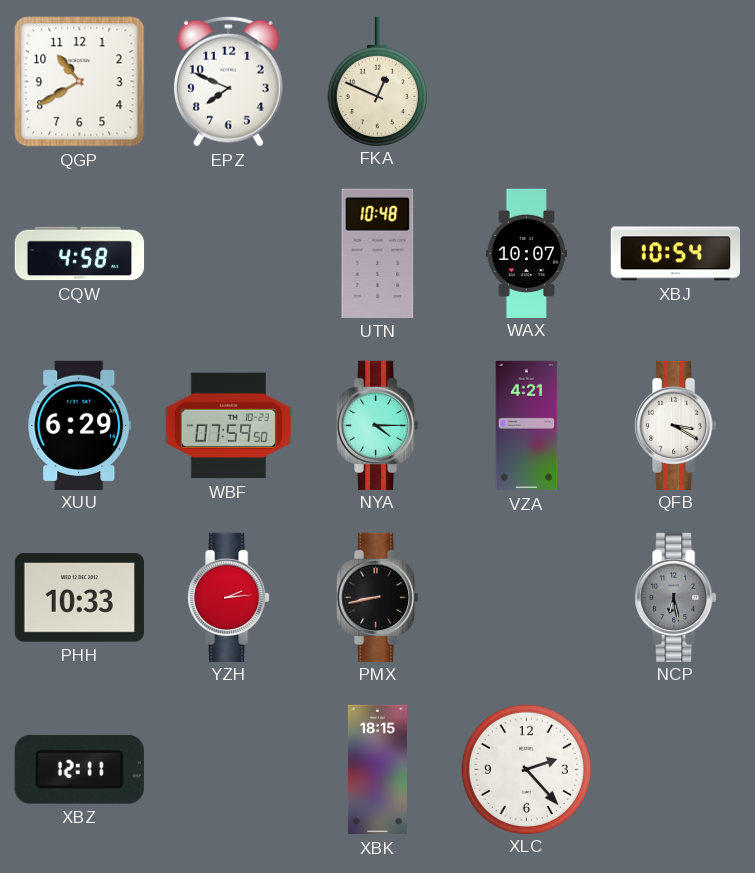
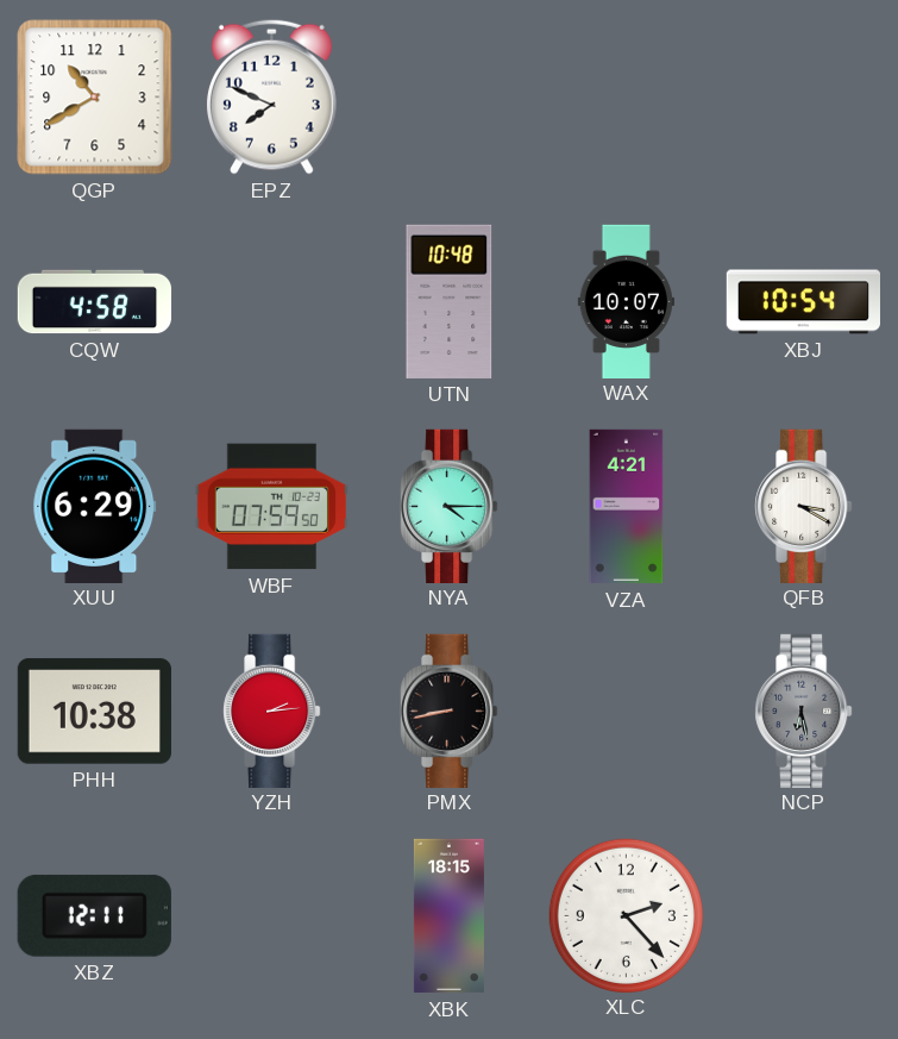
FKA: 12:49 -> none
PHH: 10:33 -> 10:38
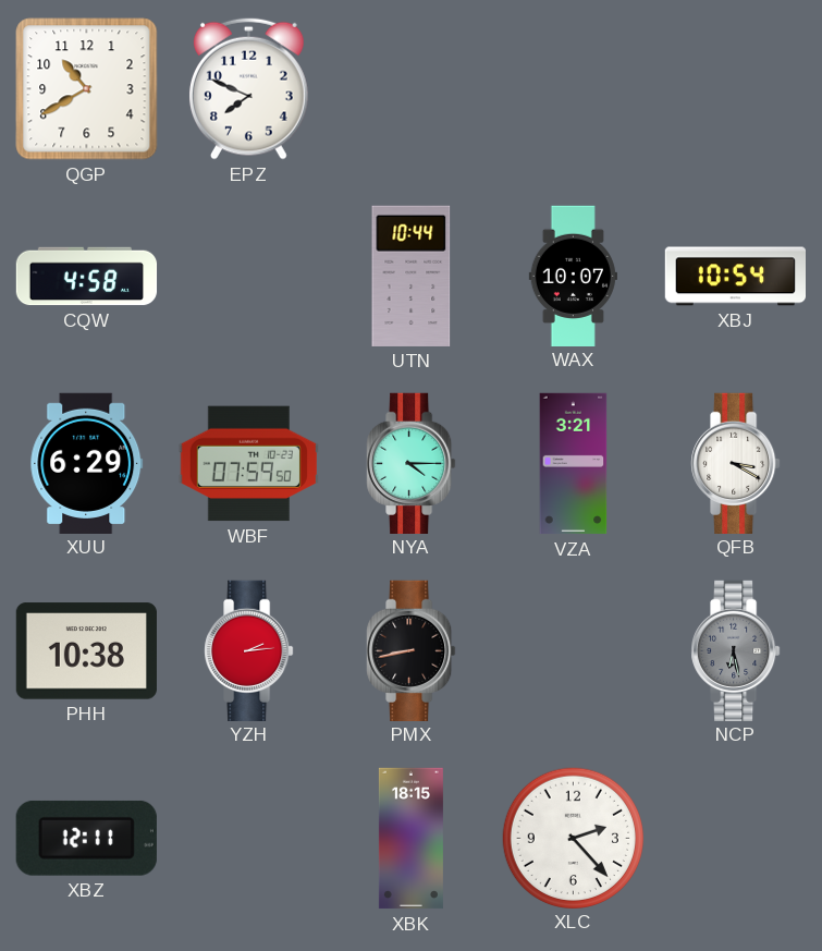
UTN: 10:48 -> 10:44
VZA: 4:21 -> 3:21
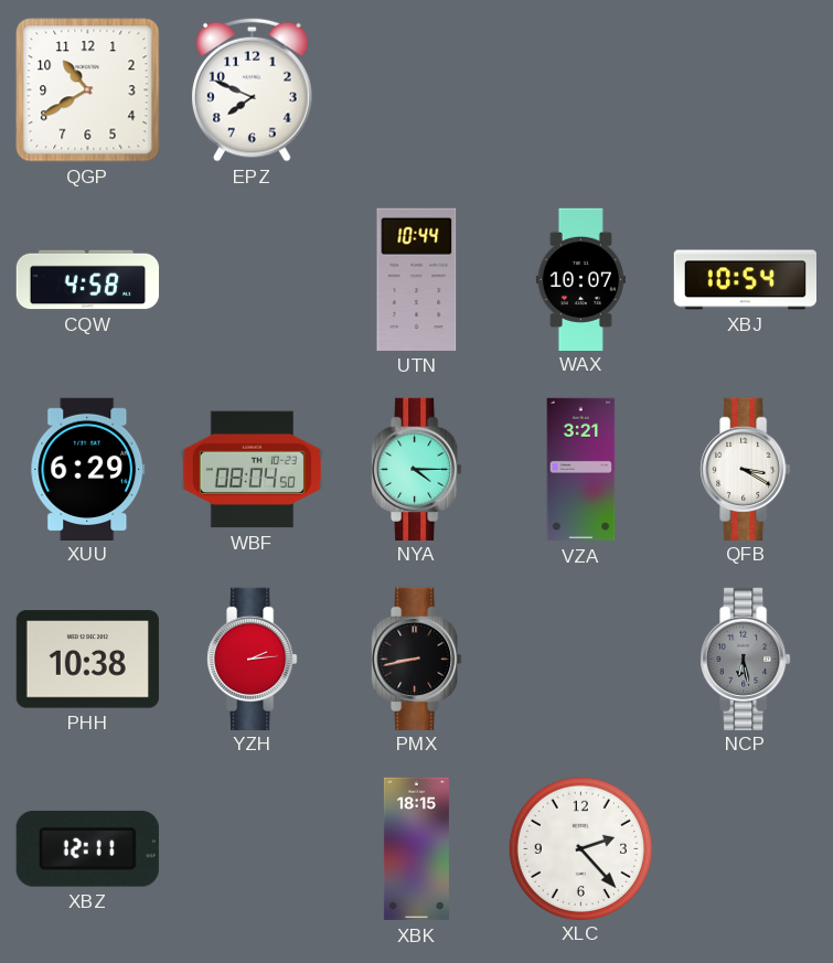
WBF: 07:59 -> 08:04
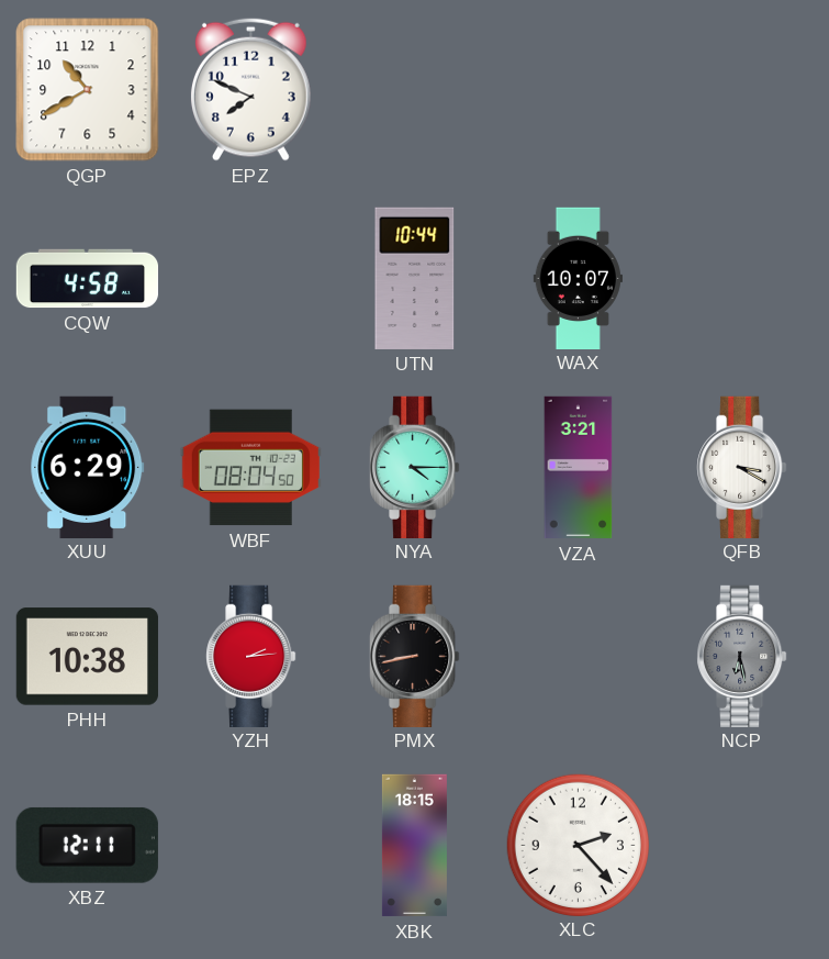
XBJ: 10:54 -> none
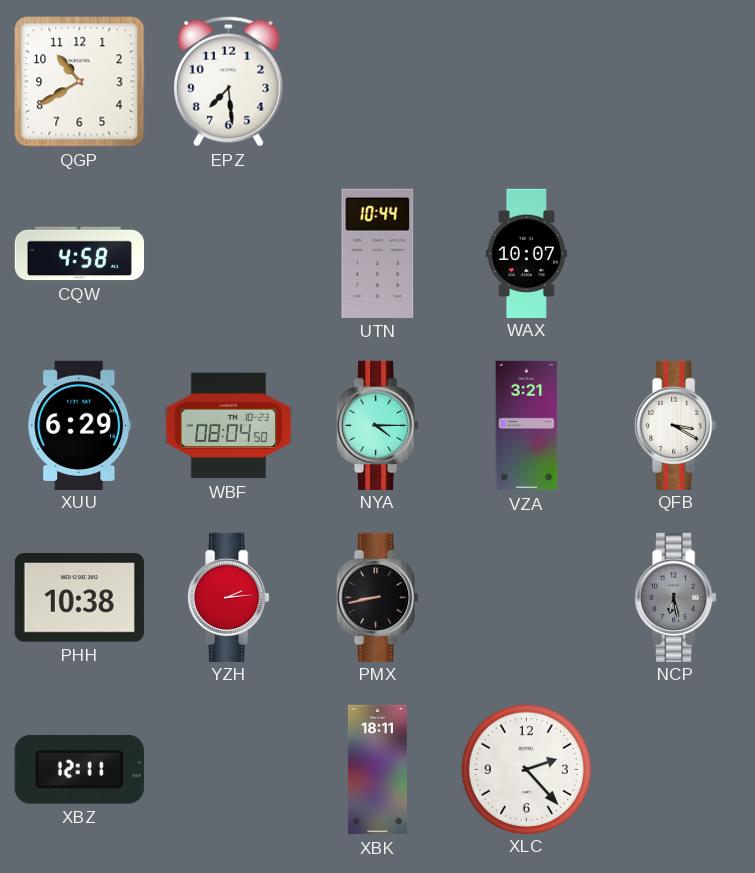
EPZ: 7:49 -> 7:29
XBK: 18:15 -> 18:11
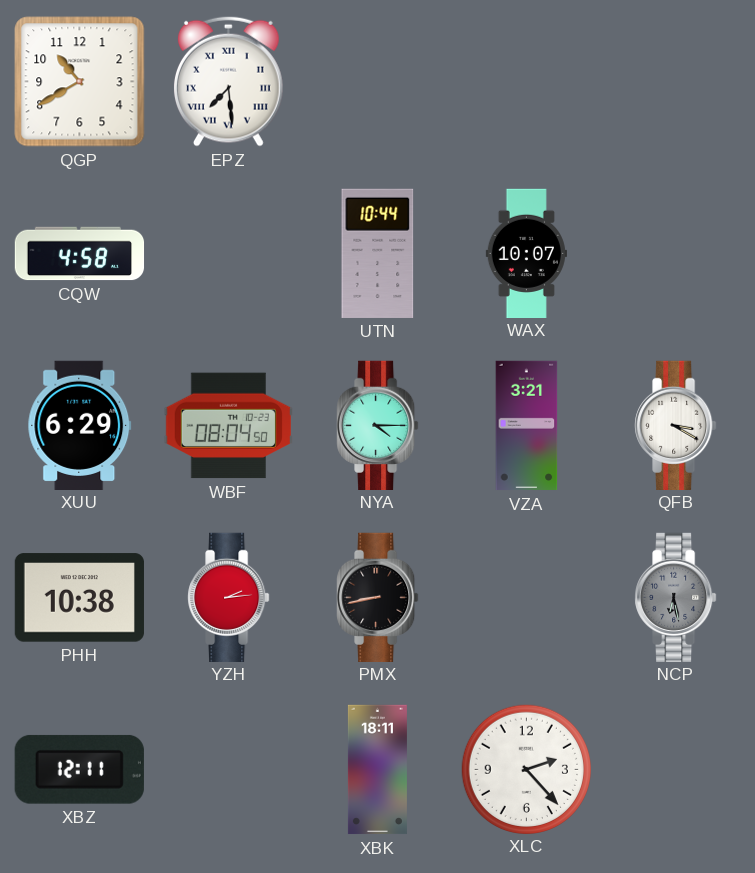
EPZ numerals: Arabic -> Roman
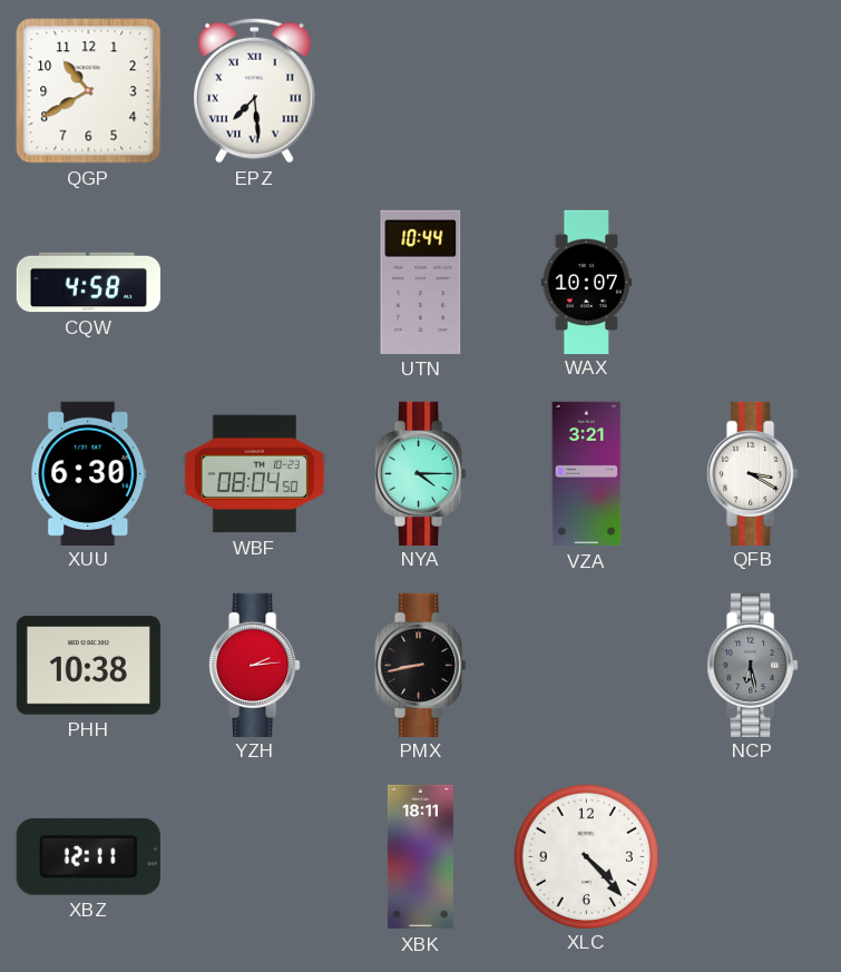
XUU: 6:29 -> 6:30
XLC: 2:23 -> 4:23
